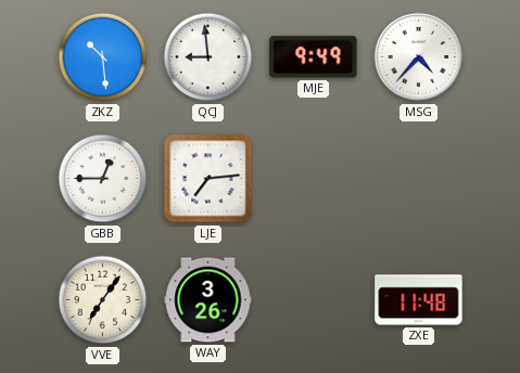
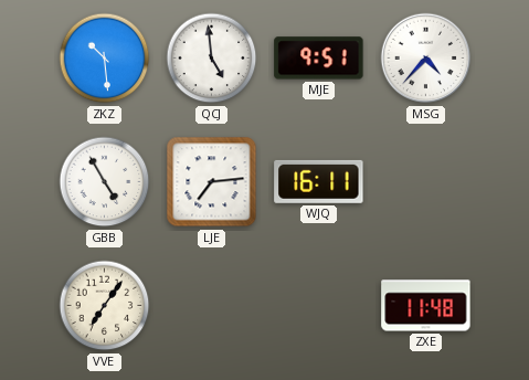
QCJ: 8:59 -> 4:59
MJE: 9:49 -> 9:51
GBB: 12:45 -> 4:55
WJQ: none -> 16:11
WAY: 3:26 -> none
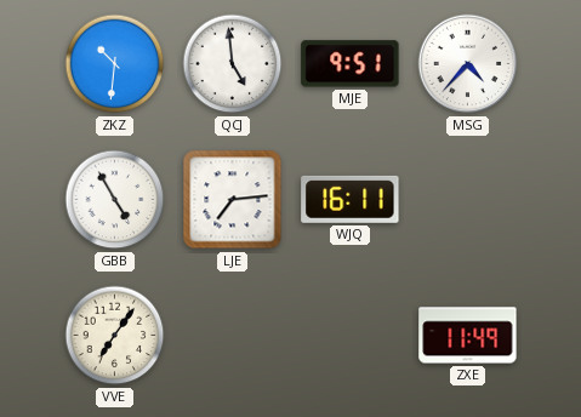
ZKZ: 10:29 -> 10:31
ZXE: 11:48 -> 11:49
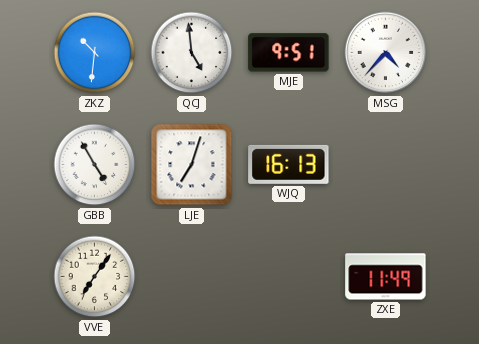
LJE: 7:14 -> 7:03
WJQ: 16:11 -> 16:13
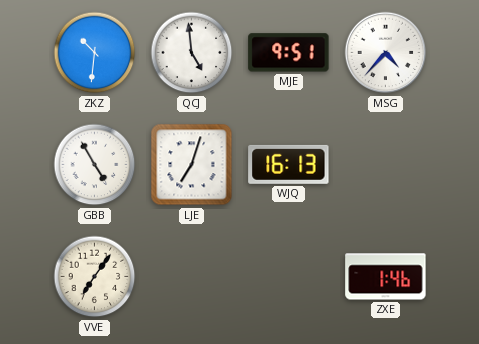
ZXE: 11:49 -> 1:46
